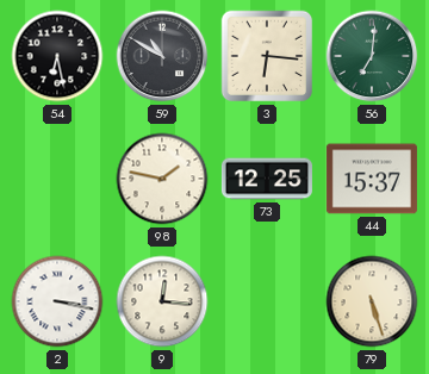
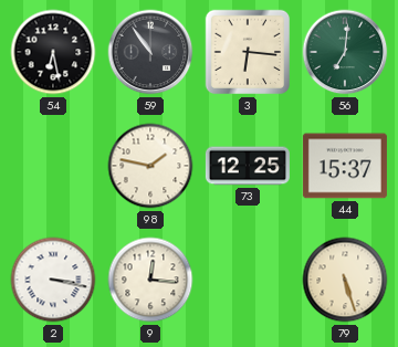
59: 10:50 -> 10:54
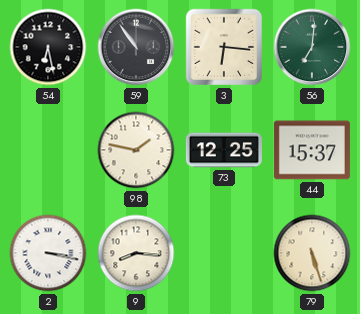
9: 12:16 -> 8:16
